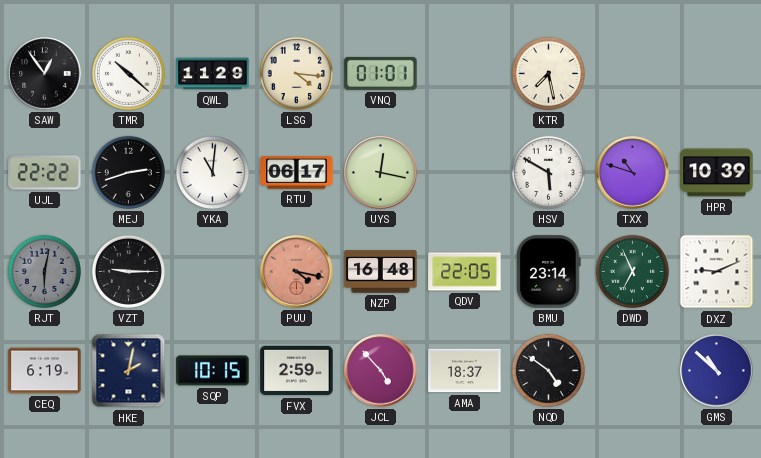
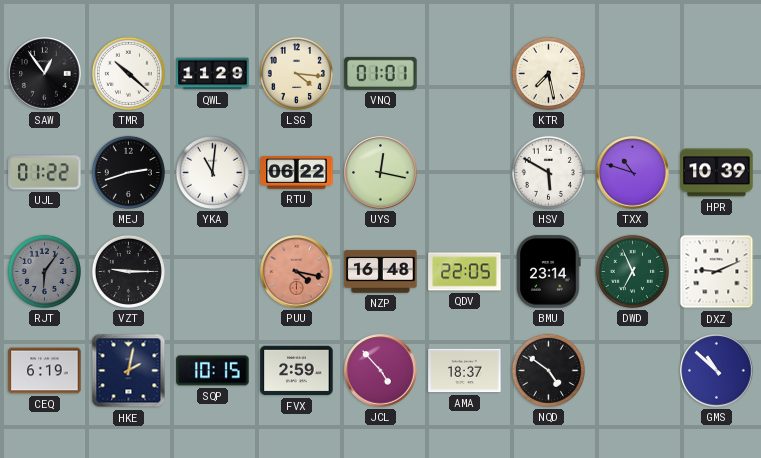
UJL: 22:22 -> 01:22
RTU: 06:17 -> 06:22
RJT: 6:02 -> 6:06
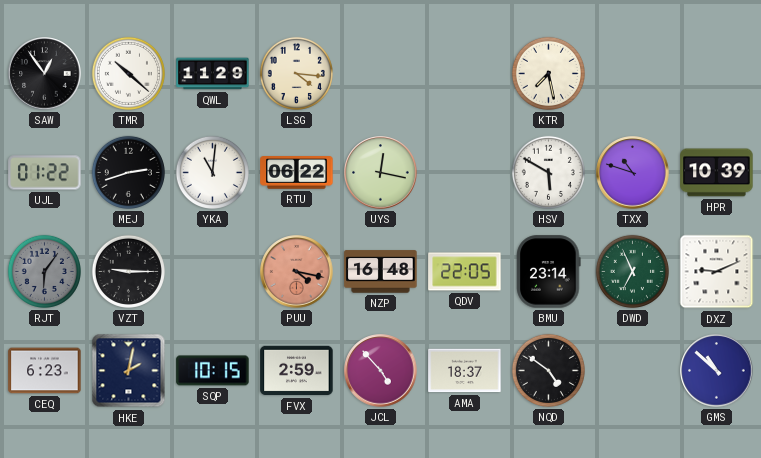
VNQ: 01:01 -> none
CEQ: 6:19 -> 6:23
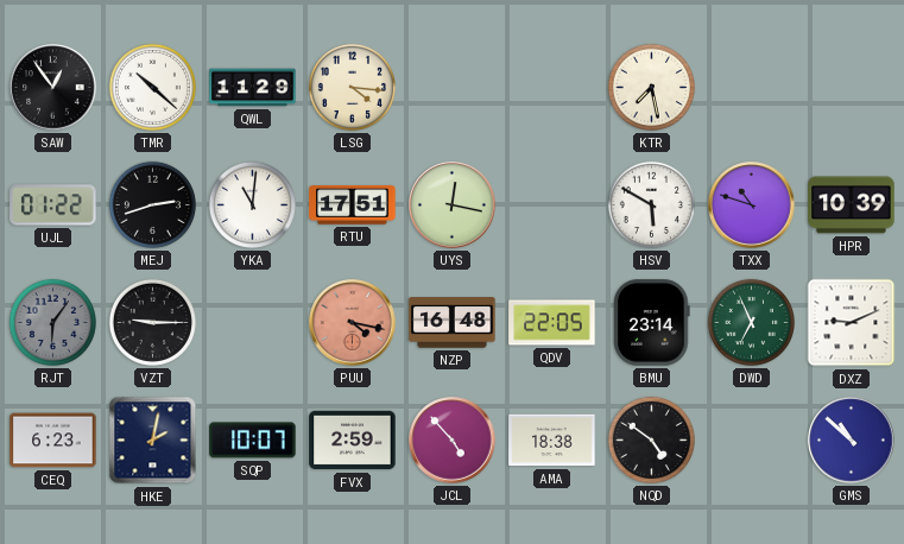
RTU: 06:22 -> 17:51
SQP: 10:15 -> 10:07
AMA: 18:37 -> 18:38
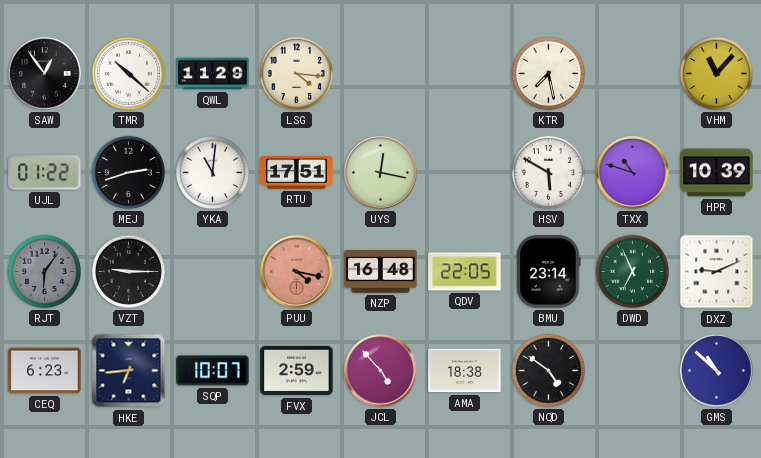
VHM: none -> 11:07
HKE: 2:02 -> 6:44
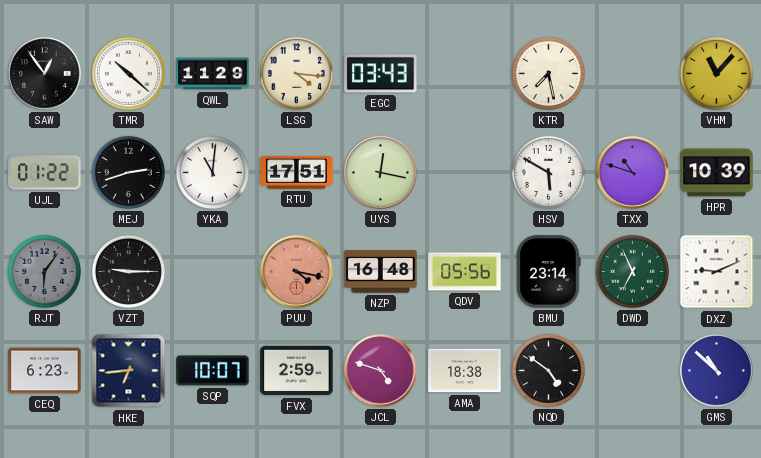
EGC: none -> 03:43
QDV: 22:05 -> 05:56
JCL: 4:53 -> 4:48
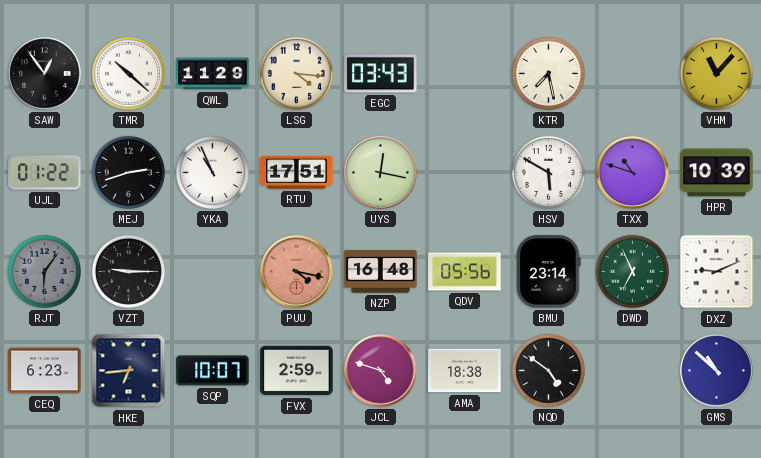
YKA: 11:01 -> 10:56
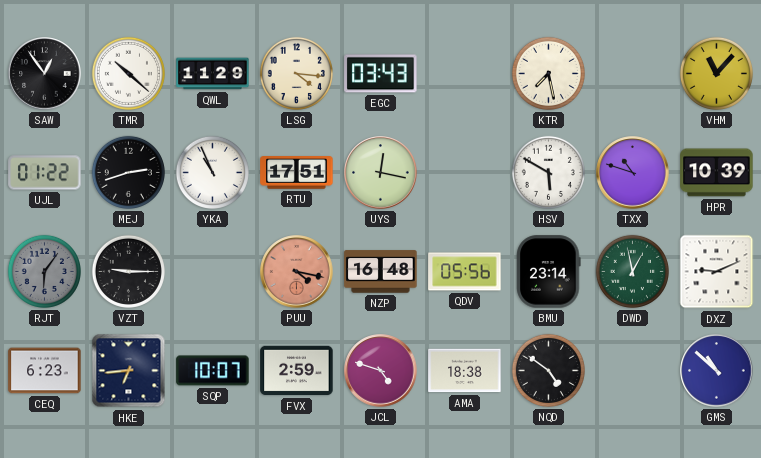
DWD: 6:56 -> 12:58
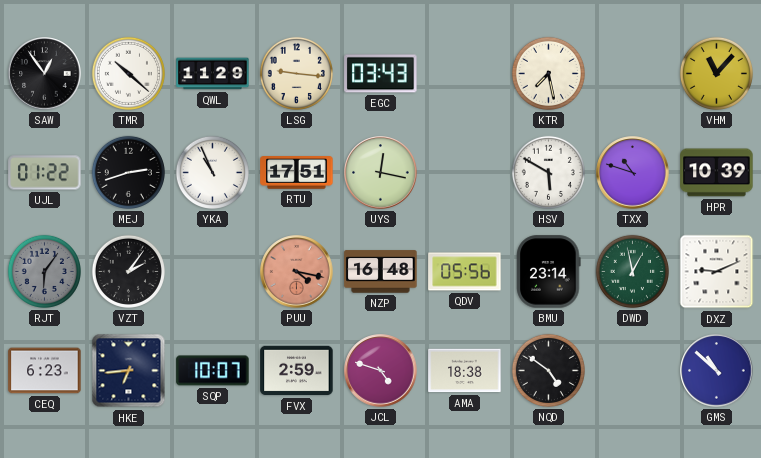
LSG: 4:16 -> 9:16
VZT: 9:15 -> 2:06
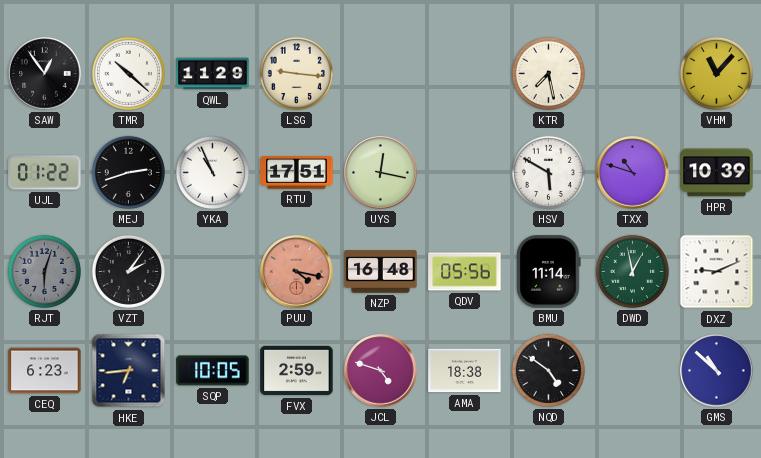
EGC: 03:43 -> none
RJT: 6:06 -> 6:03
BMU: 23:14 -> 11:14
SQP: 10:07 -> 10:05
